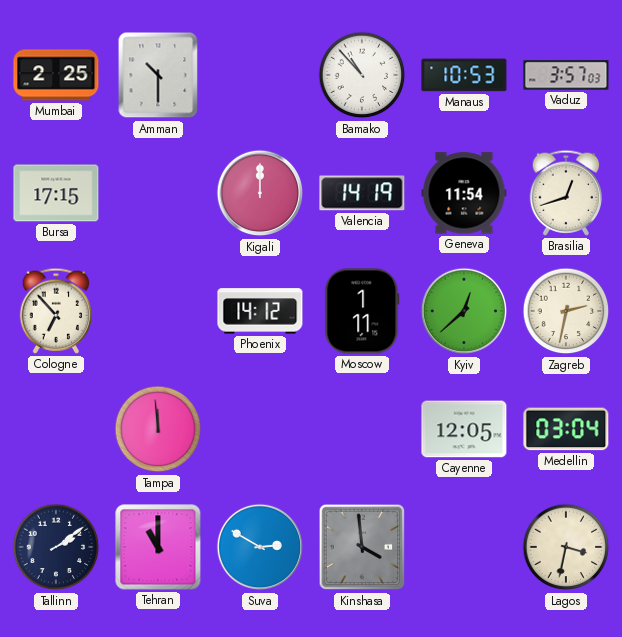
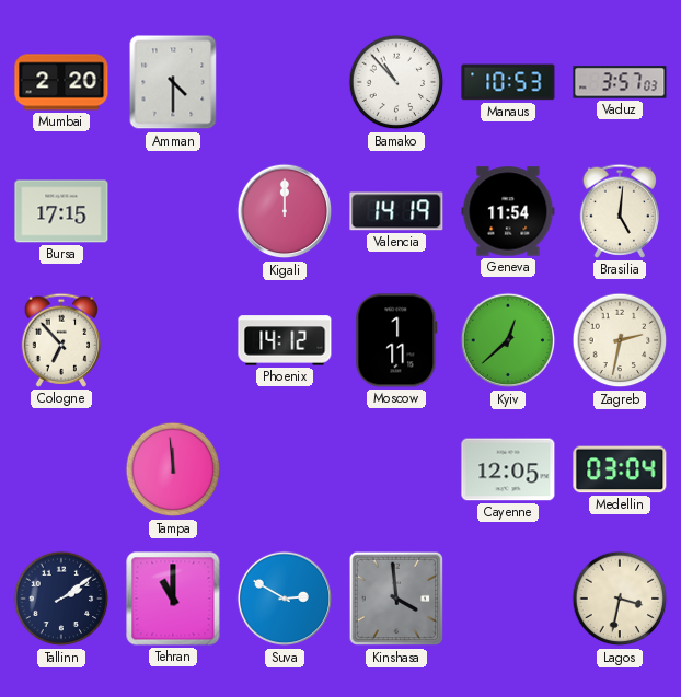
Mumbai: 2:25 -> 2:20
Amman: 10:30 -> 4:30
Brasilia: 12:42 -> 5:01
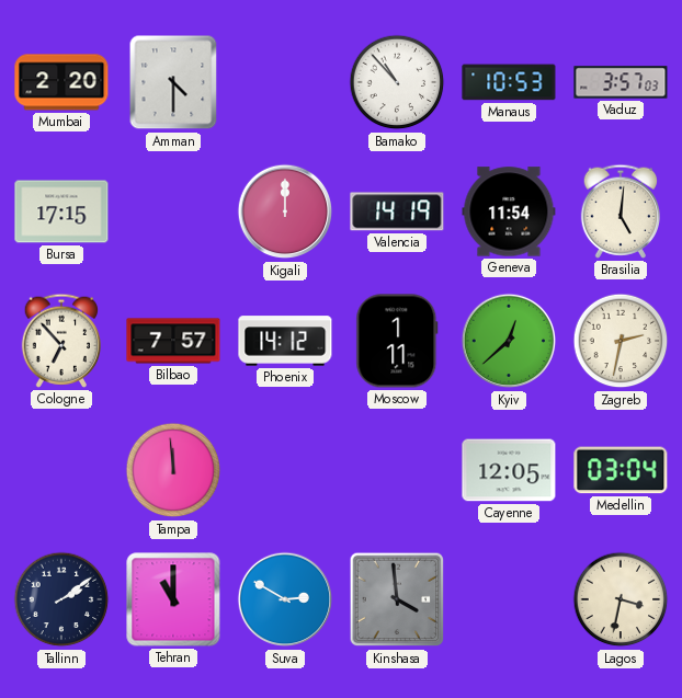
Bilbao: none -> 7:57
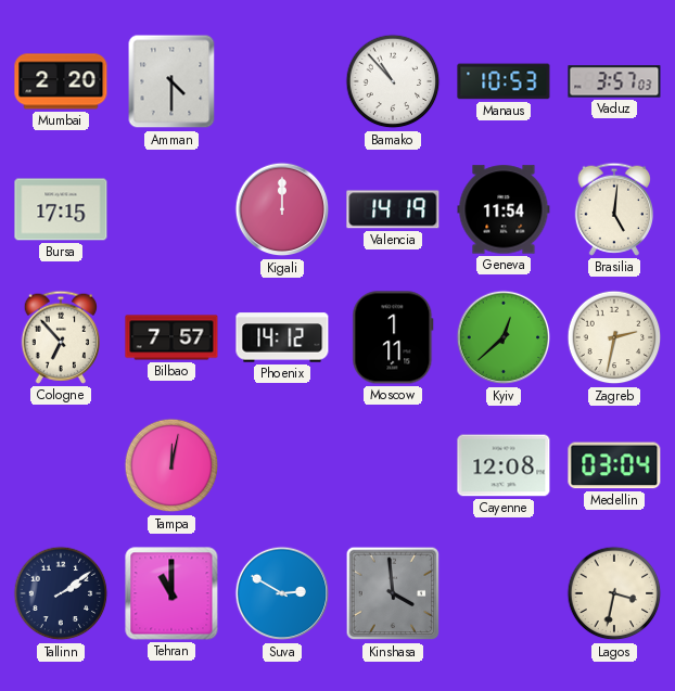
Tampa: 11:59 -> 12:02
Cayenne: 12:05 -> 12:08
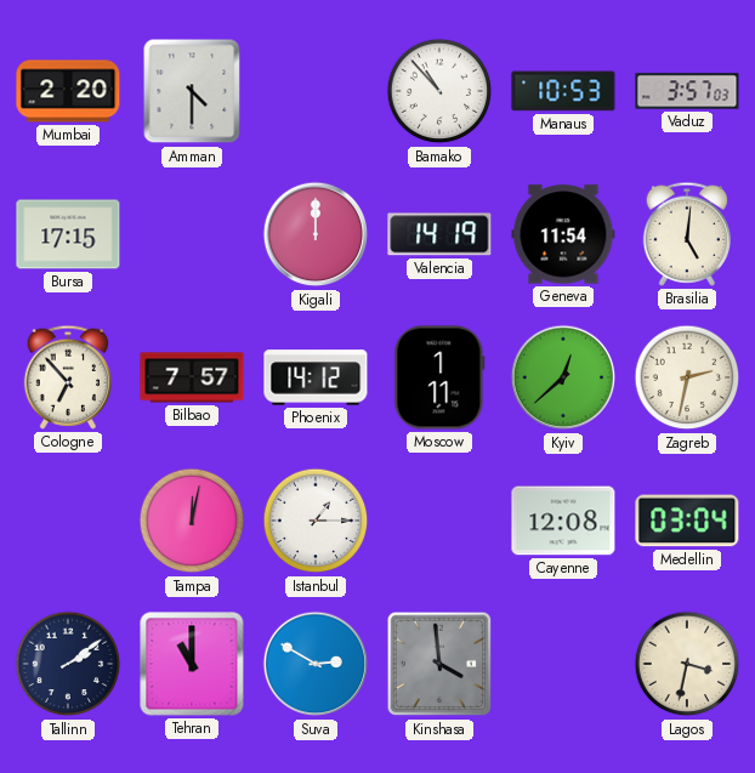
Istanbul: none -> 1:15
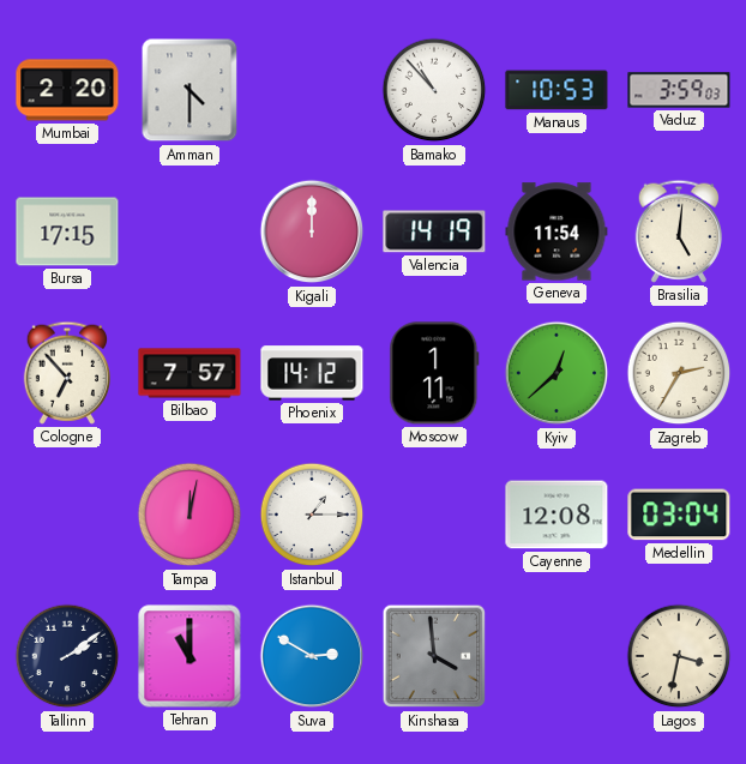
Vaduz: 3:57 -> 3:59
Zagreb: 2:32 -> 2:35
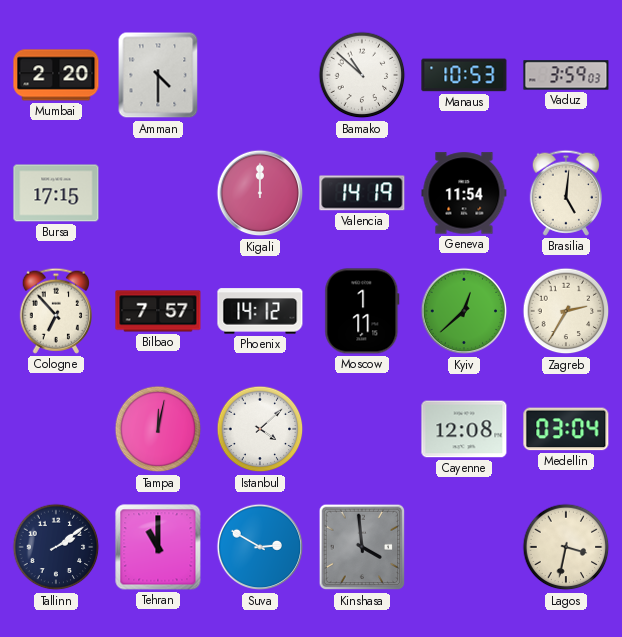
Bamako: 10:53 -> 10:52
Istanbul: 1:15 -> 4:08
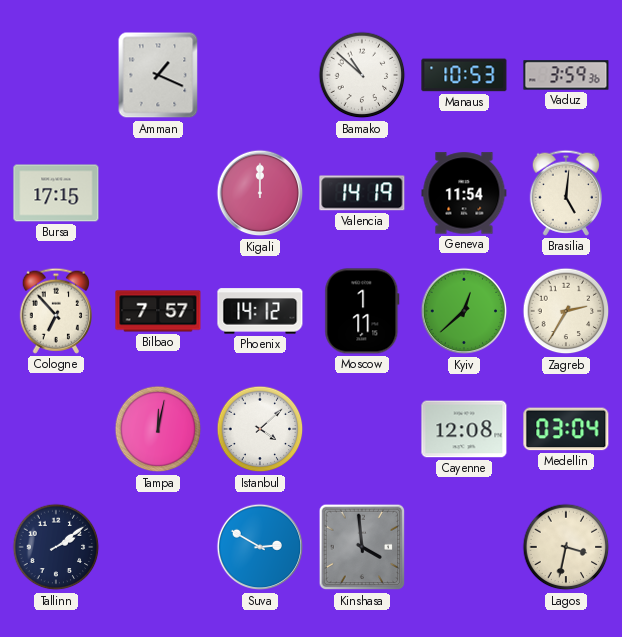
Mumbai: 2:20 -> none
Amman: 4:30 -> 1:19
Vaduz: 3:59:03 -> 3:59:36
Tehran: 11:00 -> none
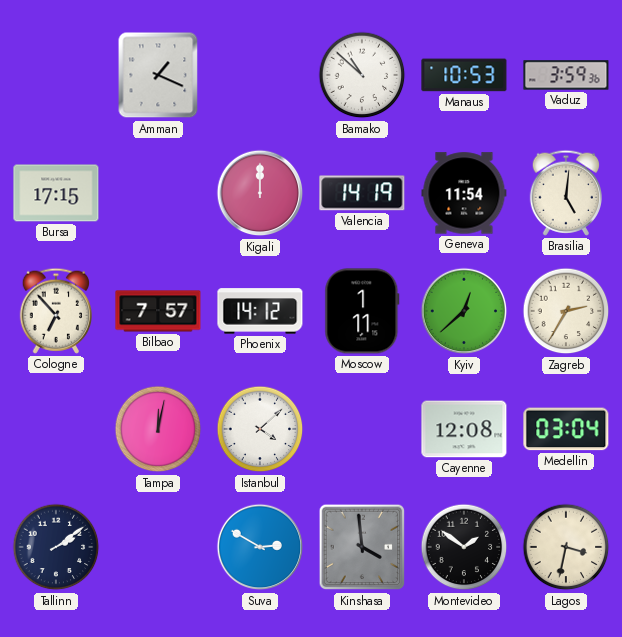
Montevideo: none -> 1:51
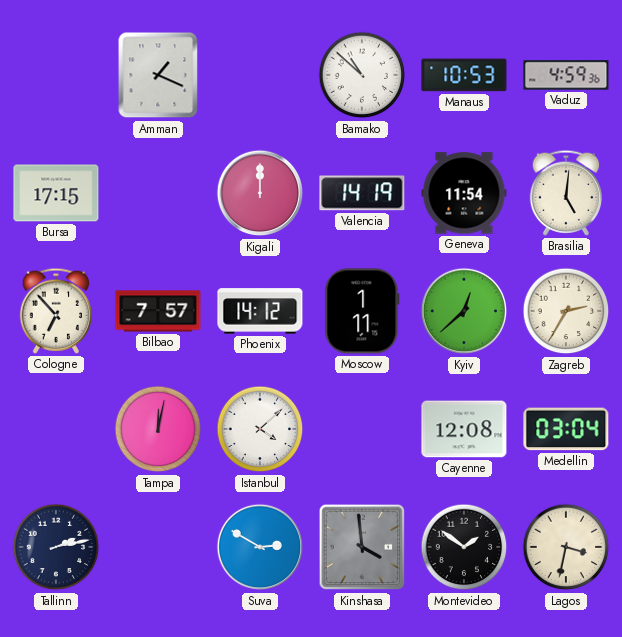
Vaduz: 3:59 -> 4:59
Tallinn: 2:09 -> 2:13
